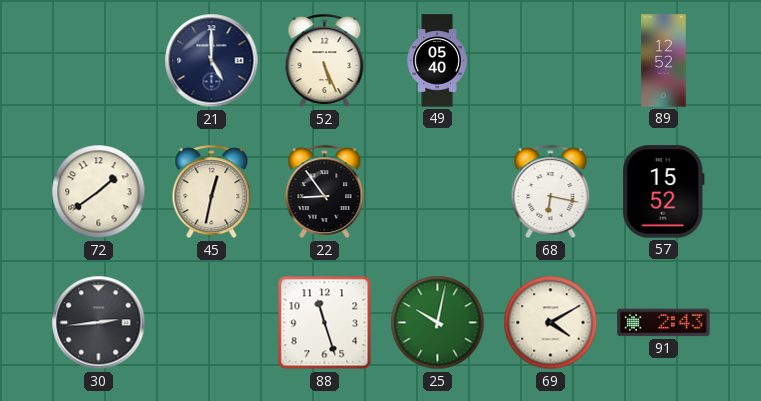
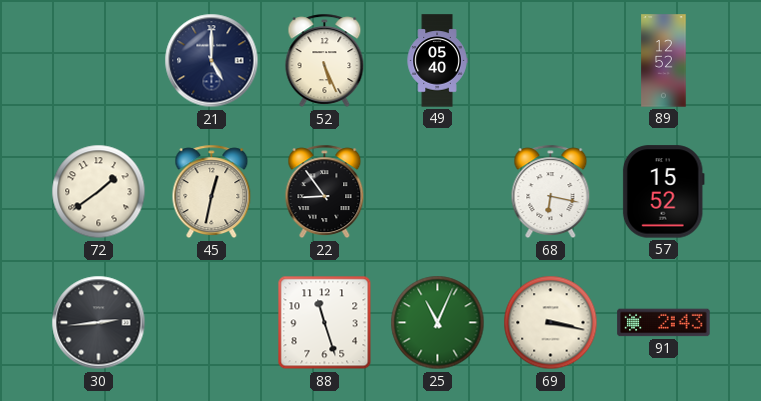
25: 10:02 -> 11:04
69: 4:10 -> 3:17
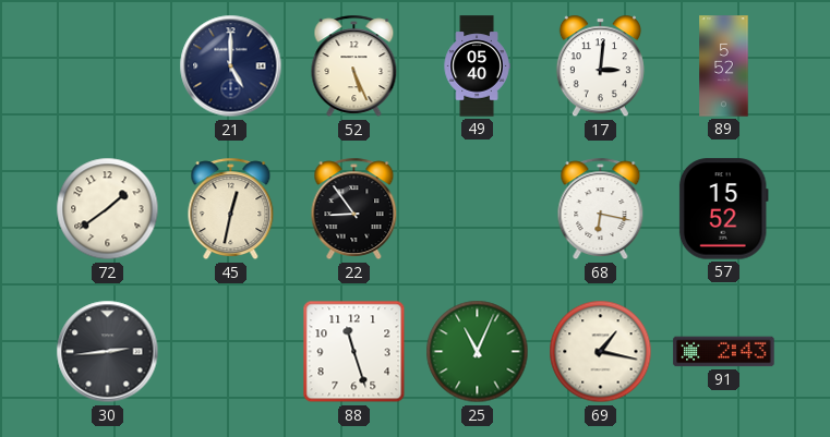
17: none -> 3:01
89: 12:52 -> 5:52
69: 3:17 -> 1:17
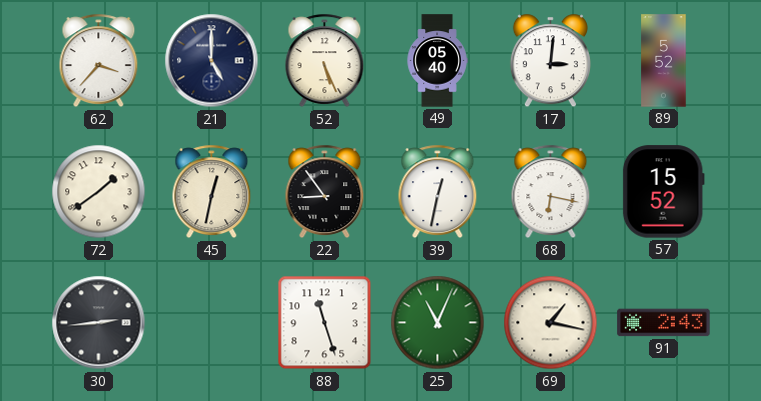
62: none -> 3:37
39: none -> 12:32
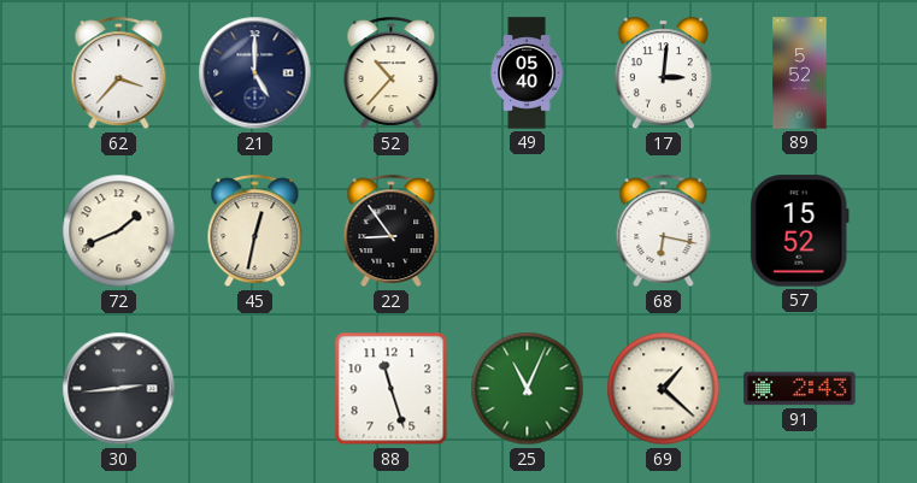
52: 5:26 -> 10:37
72: 1:39 -> 1:41
39: 12:32 -> none
69: 1:17 -> 1:22
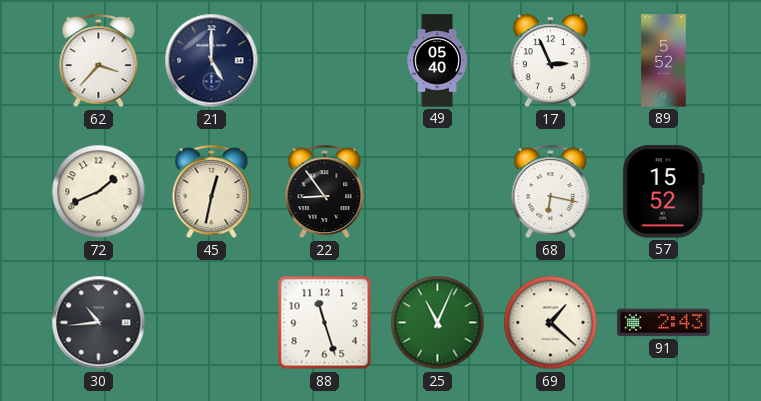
52: 10:37 -> none
17: 3:01 -> 2:56
30: 2:44 -> 10:44
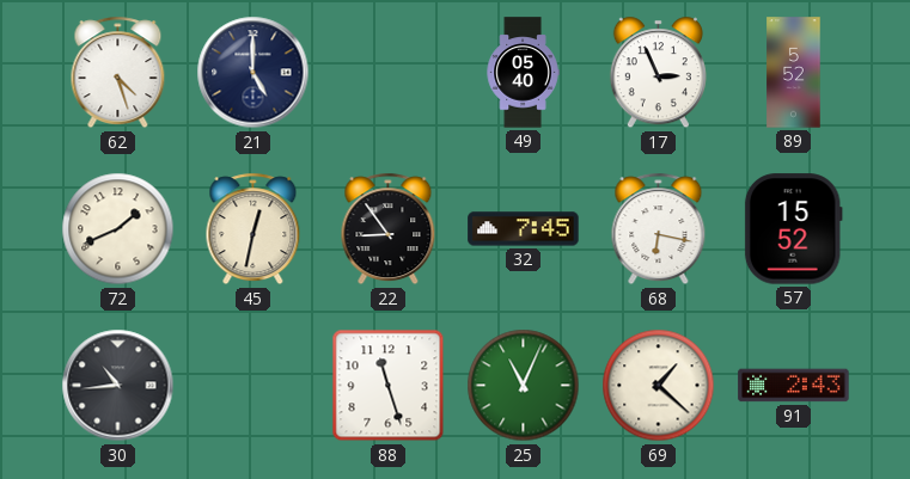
62: 3:37 -> 4:27
32: none -> 7:45
